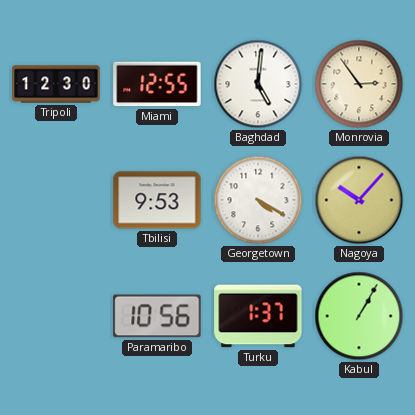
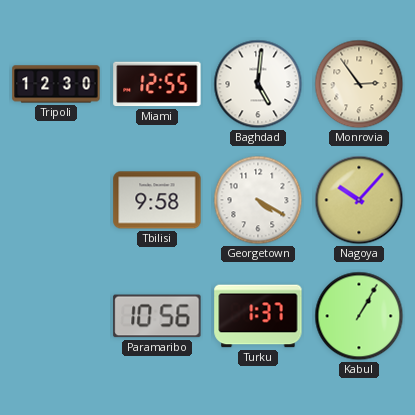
Tbilisi: 9:53 -> 9:58
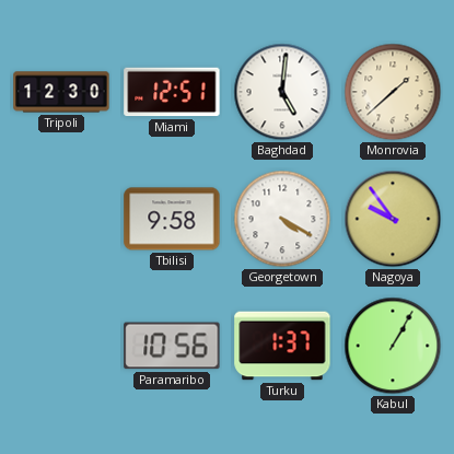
Miami: 12:55 -> 12:51
Monrovia: 2:54 -> 1:38
Nagoya: 10:07 -> 9:54
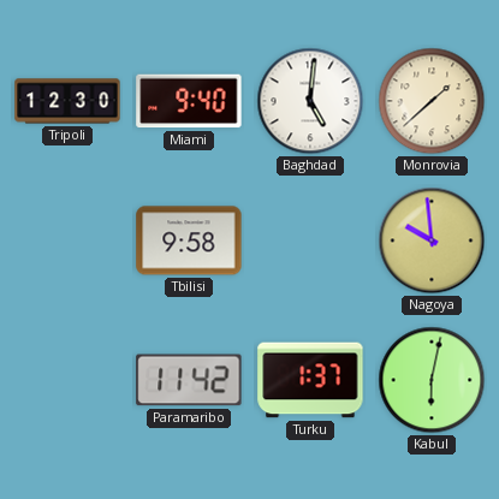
Miami: 12:51 -> 9:40
Georgetown: 4:20 -> none
Nagoya: 9:54 -> 9:59
Paramaribo: 10:56 -> 11:42
Kabul: 1:05 -> 6:02
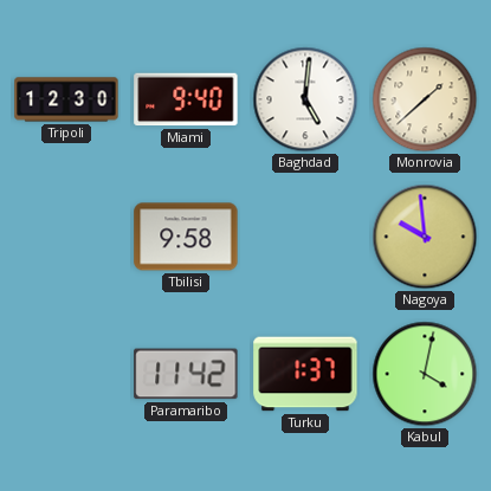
Kabul: 6:02 -> 4:02
